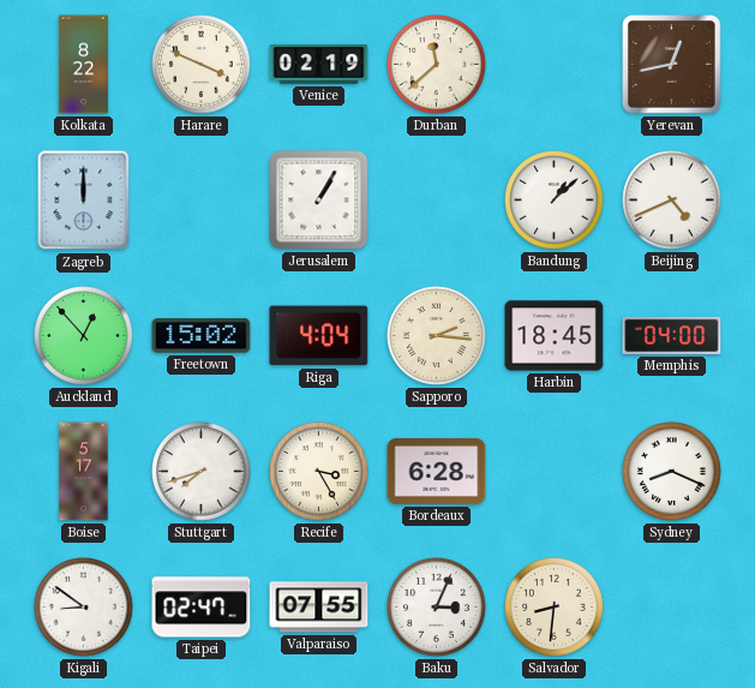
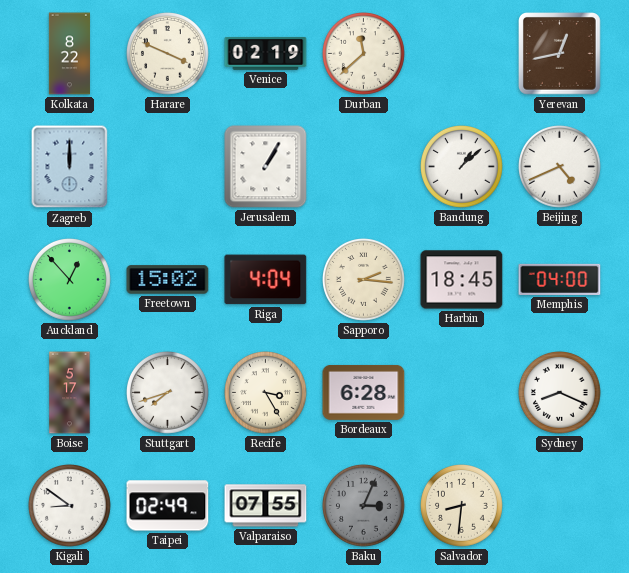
Taipei: 02:47 -> 02:49
Baku dial: white -> grey
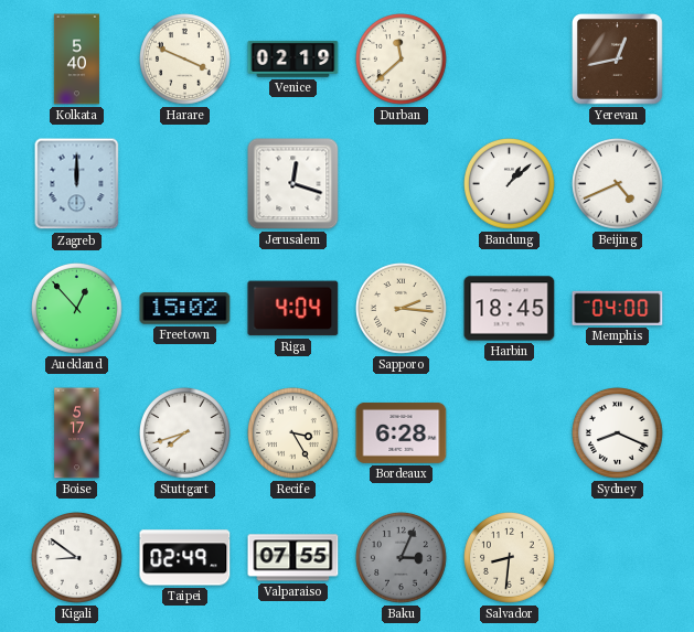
Kolkata: 8:22 -> 5:40
Jerusalem: 1:05 -> 12:18
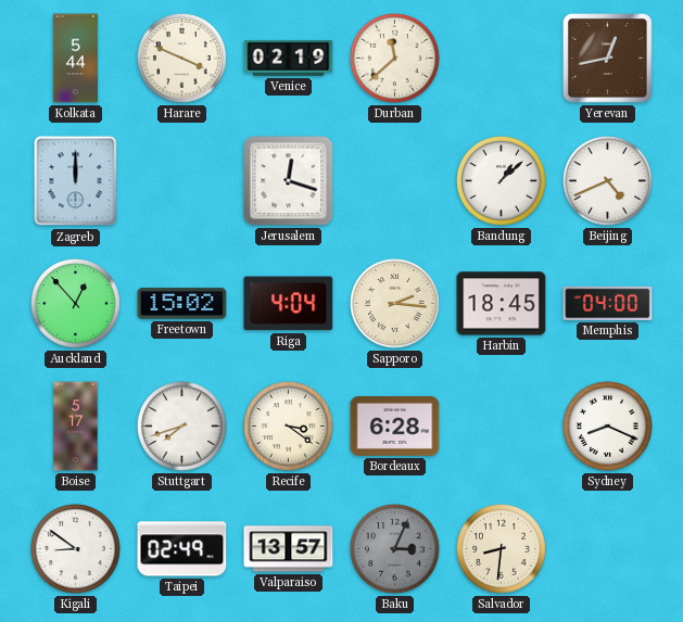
Kolkata: 5:40 -> 5:44
Recife: 3:25 -> 3:21
Valparaiso: 07:55 -> 13:57
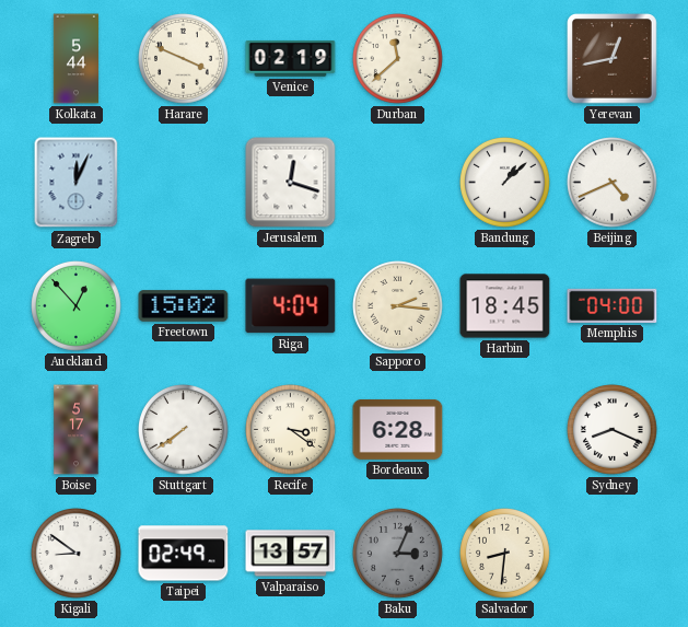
Zagreb: 12:00 -> 12:04
Stuttgart: 7:42 -> 7:39
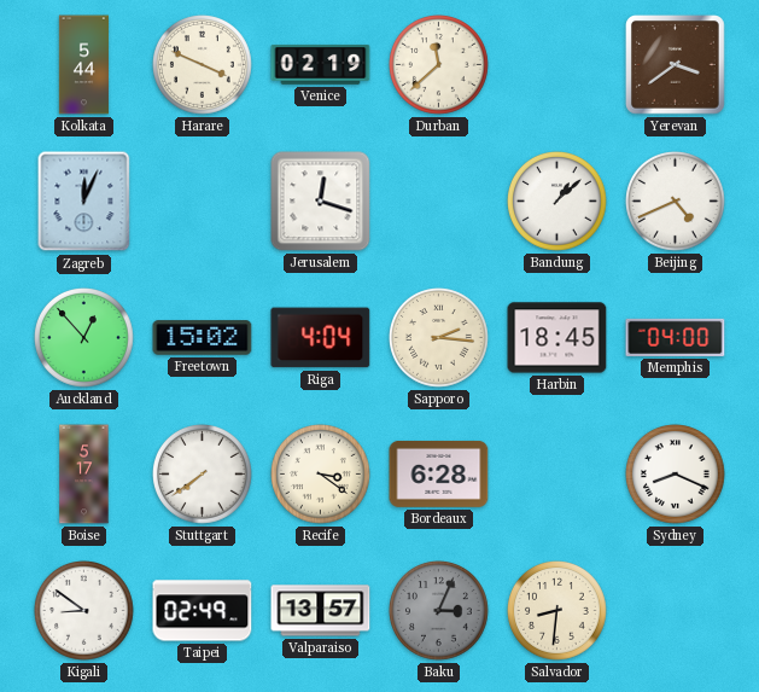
Yerevan: 12:43 -> 3:39
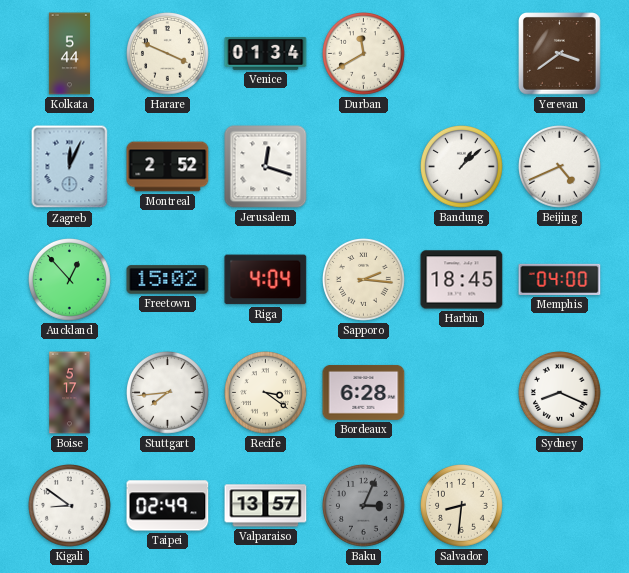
Venice: 02:19 -> 01:34
Durban: 11:38 -> 11:40
Montreal: none -> 2:52
Stuttgart: 7:39 -> 7:44
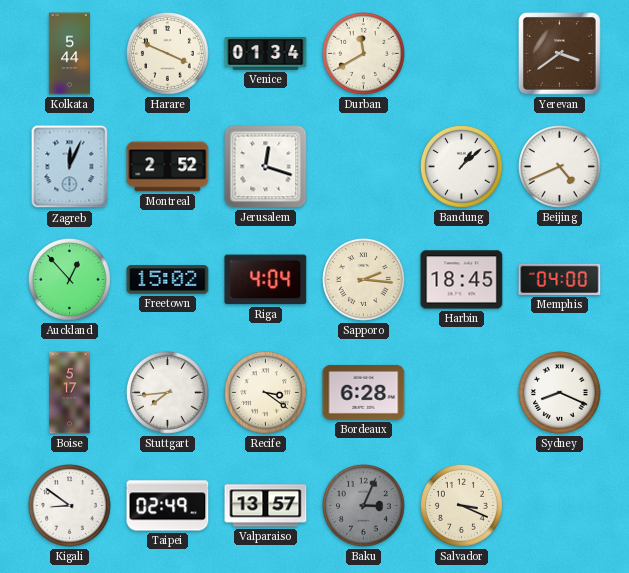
Salvador: 8:31 -> 3:19
